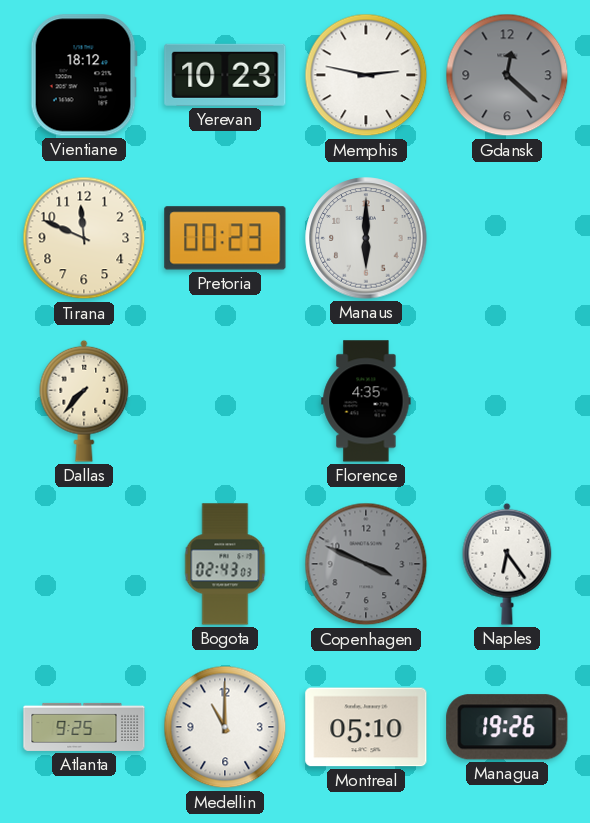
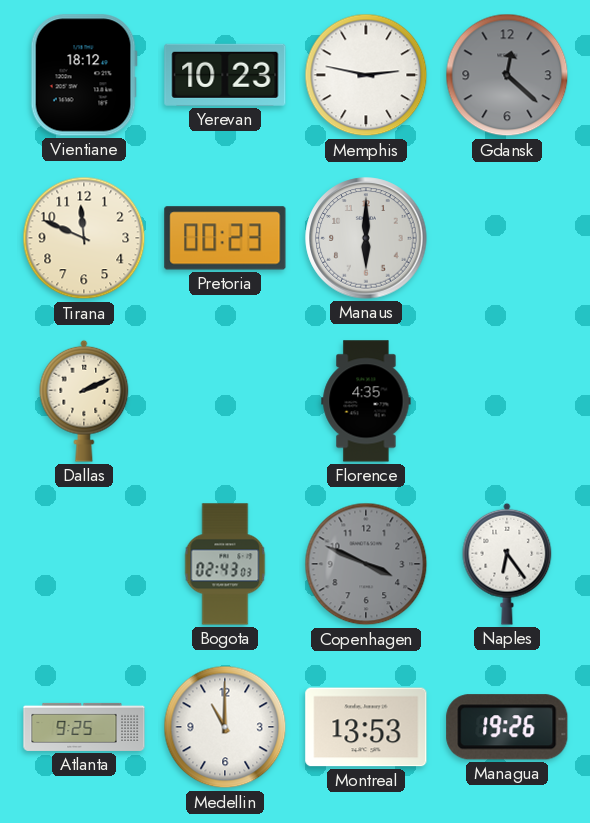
Dallas: 7:37 -> 2:11
Montreal: 05:10 -> 13:53
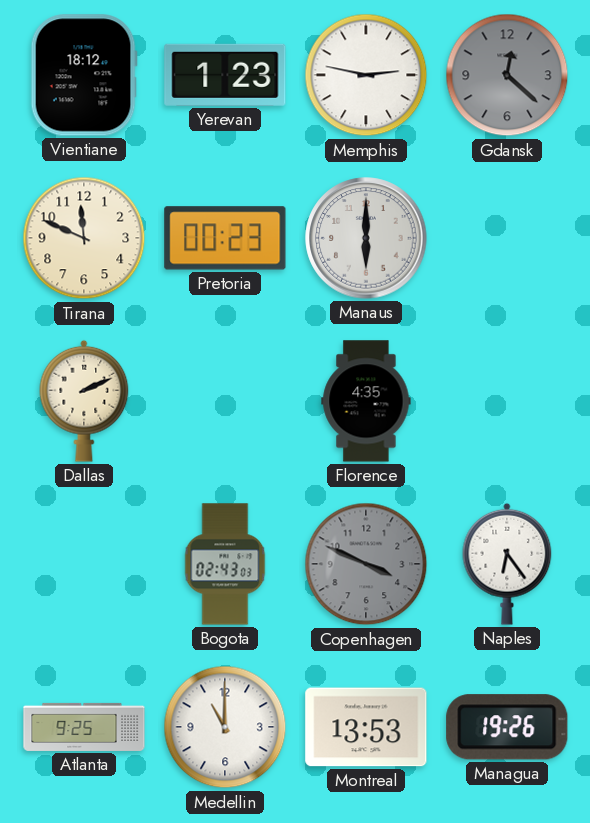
Yerevan: 10:23 -> 1:23
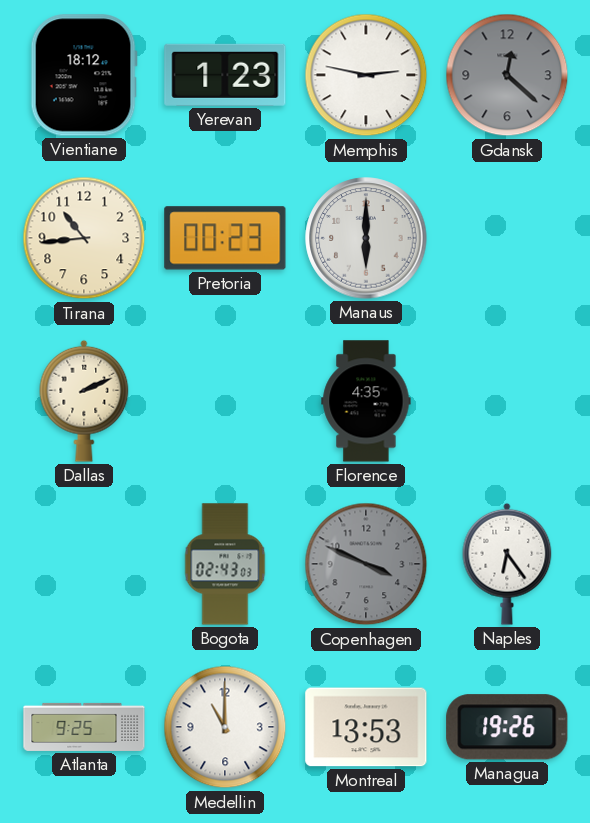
Tirana: 11:49 -> 10:44
